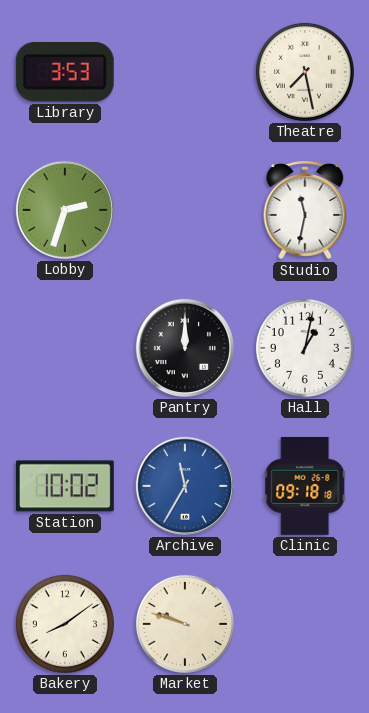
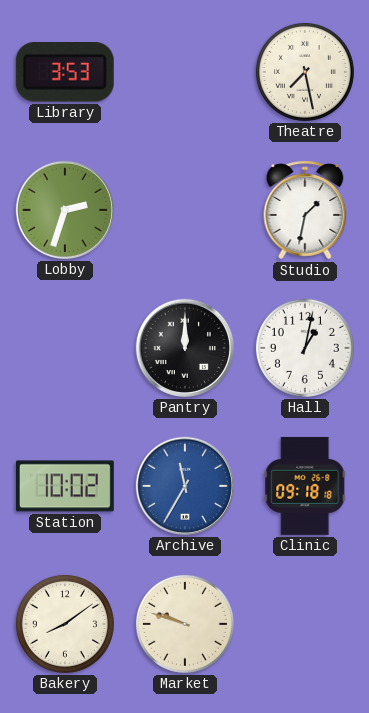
Studio: 11:32 -> 1:32
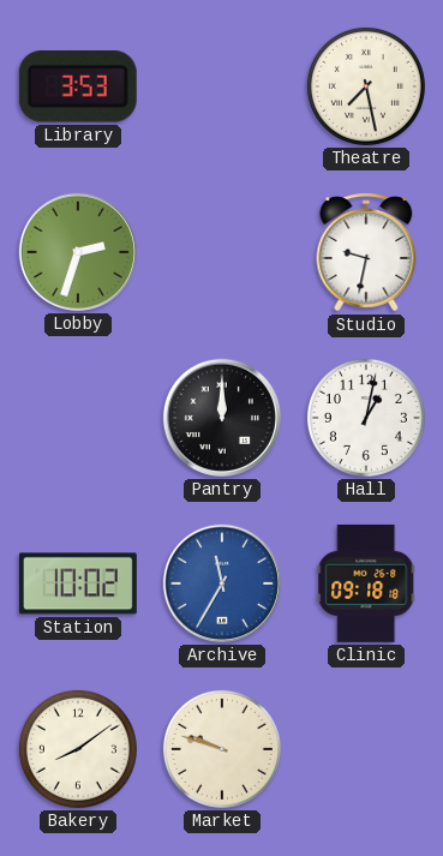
Studio: 1:32 -> 9:32
